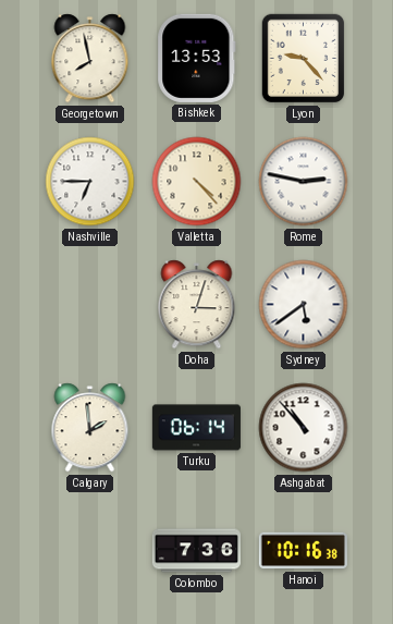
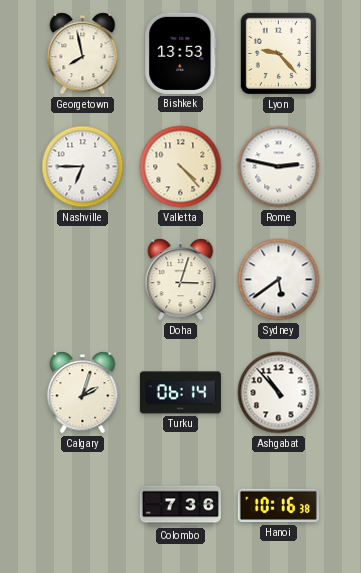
Calgary: 1:59 -> 2:03
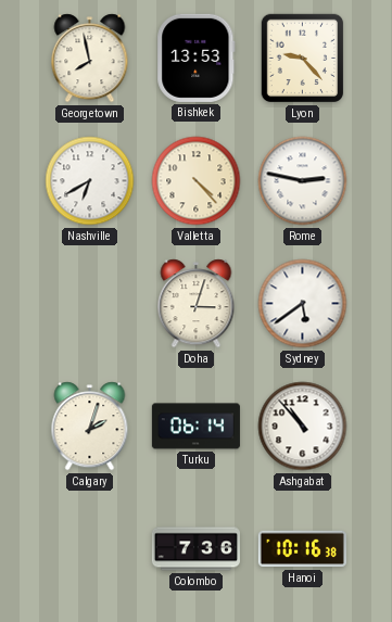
Nashville: 6:45 -> 6:40
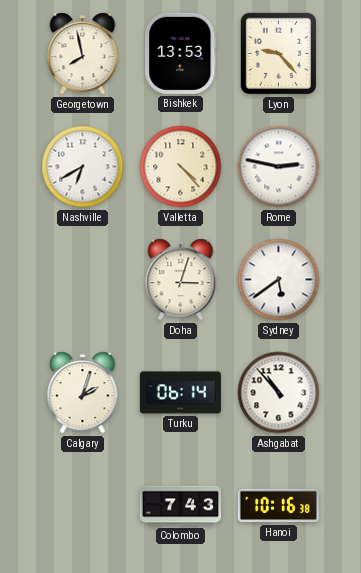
Colombo: 7:36 -> 7:43
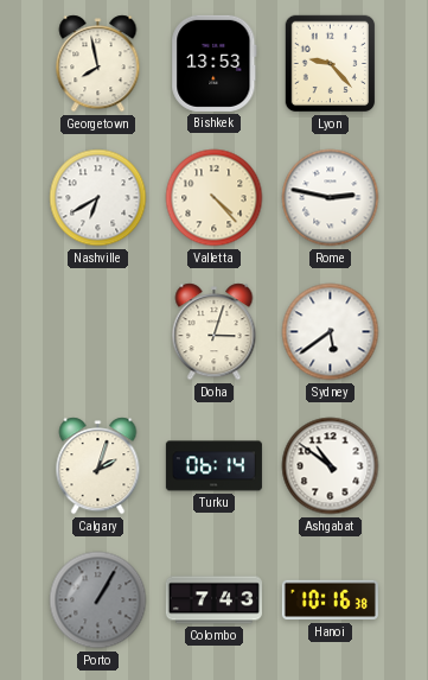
Ashgabat: 10:53 -> 10:51
Porto: none -> 1:05
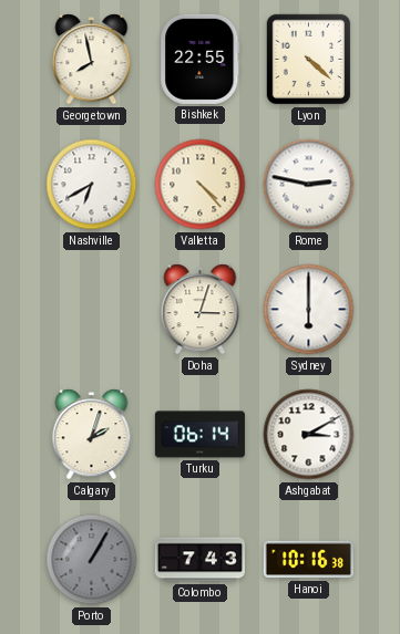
Bishkek: 13:53 -> 22:55
Lyon: 9:23 -> 4:22
Sydney: 5:39 -> 6:00
Ashgabat: 10:51 -> 3:10
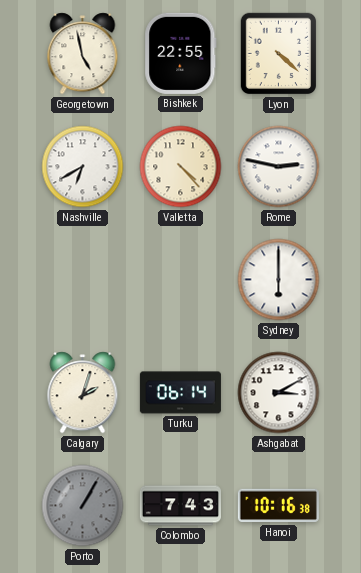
Georgetown: 7:58 -> 4:58
Doha: 3:03 -> none
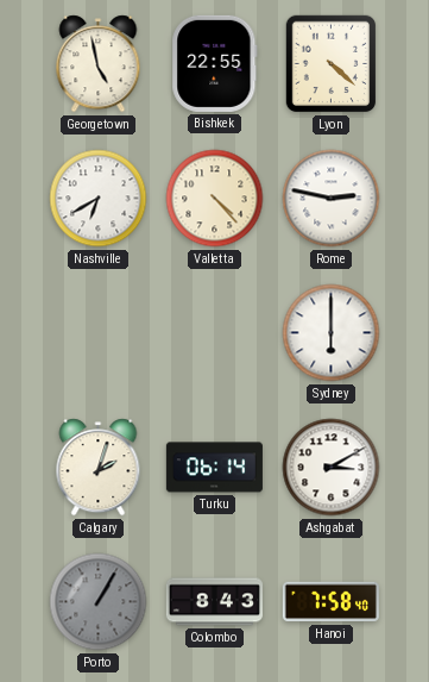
Colombo: 7:43 -> 8:43
Hanoi: 10:16 -> 7:58
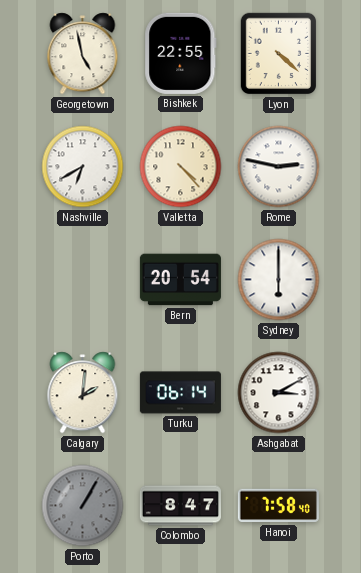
Bern: none -> 20:54
Calgary: 2:03 -> 2:01
Colombo: 8:43 -> 8:47
